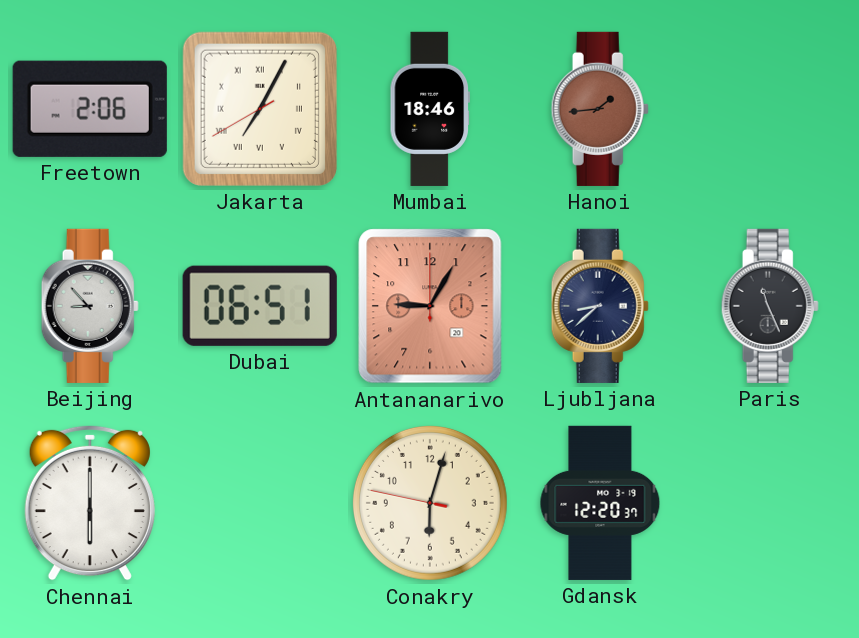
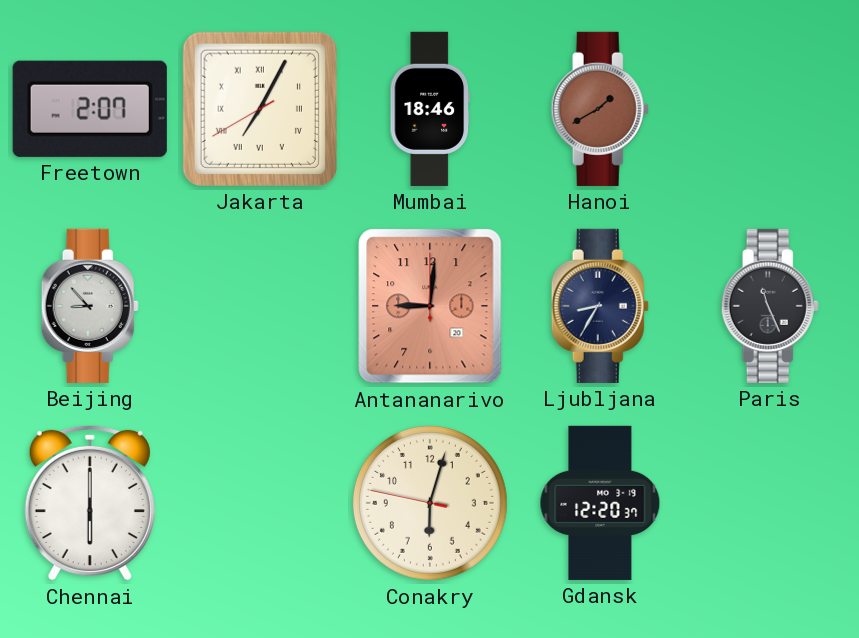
Freetown: 2:06 -> 2:07
Hanoi: 1:44 -> 1:40
Dubai: 06:51 -> none
Antananarivo: 9:05 -> 9:01
Ljubljana: 8:38 -> 8:35
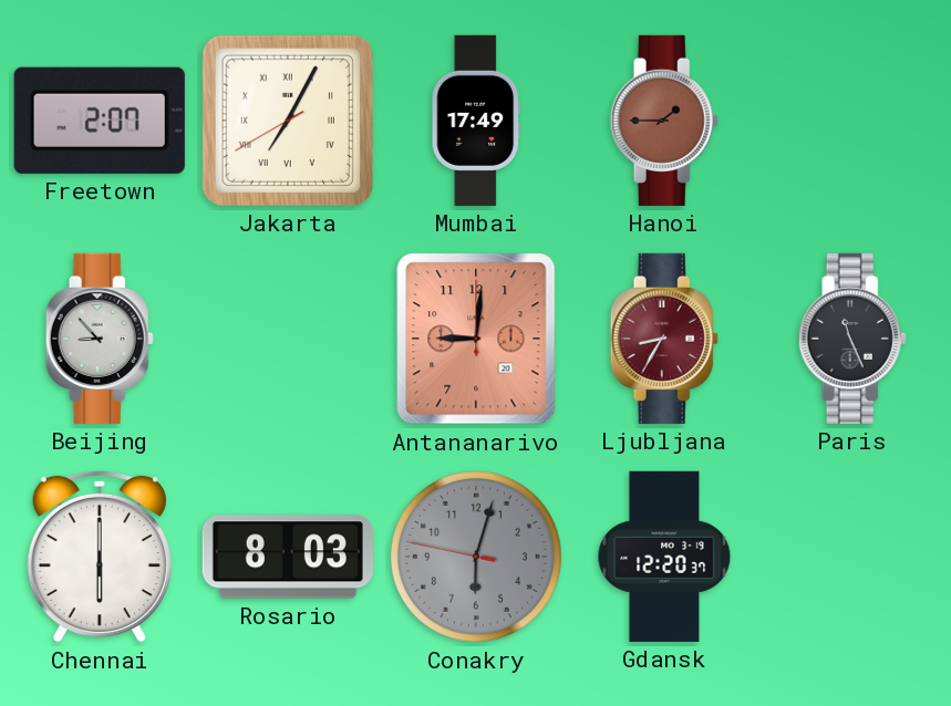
Mumbai: 18:46 -> 17:49
Hanoi: 1:40 -> 1:45
Ljubljana dial: navy -> burgundy
Rosario: none -> 8:03
Conakry dial: cream -> grey
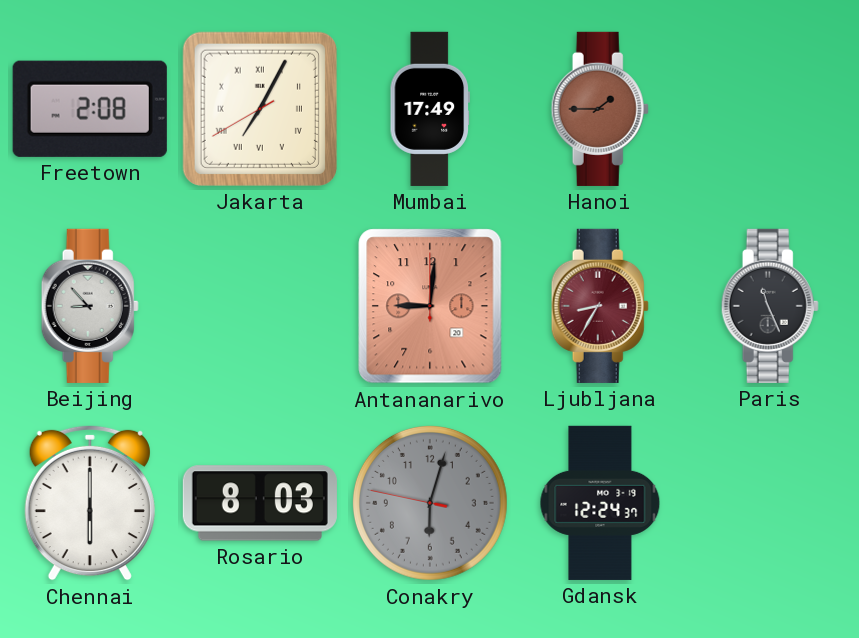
Freetown: 2:07 -> 2:08
Gdansk: 12:20 -> 12:24
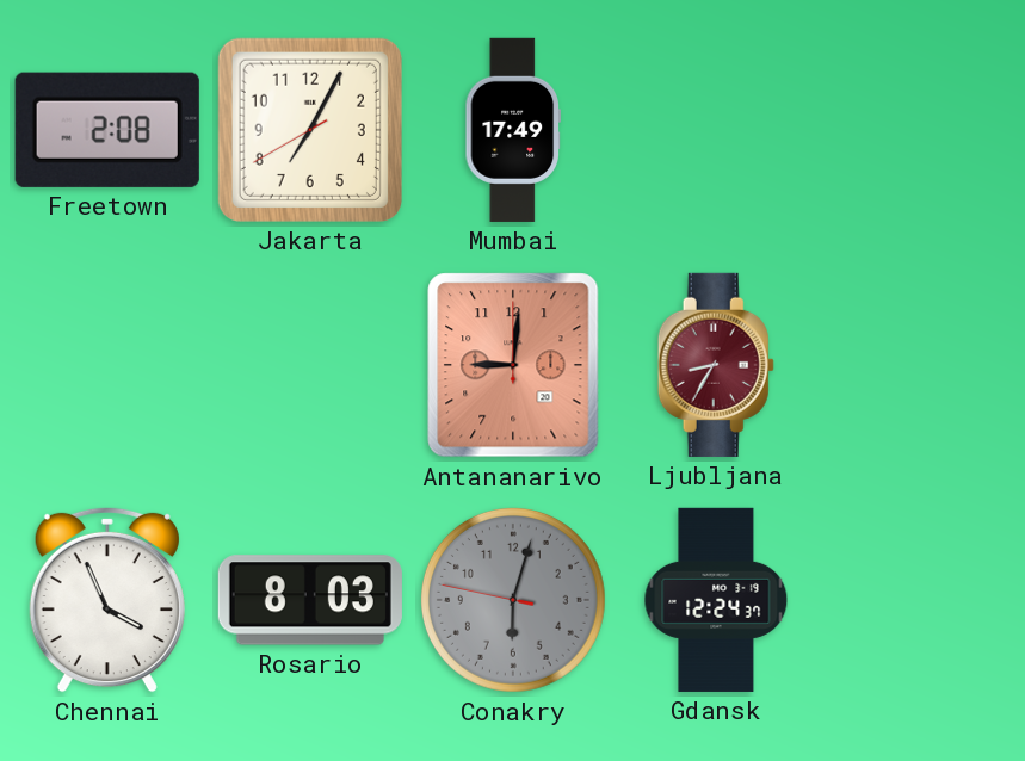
Jakarta numerals: Roman -> Arabic
Hanoi: 1:45 -> none
Beijing: 8:53 -> none
Paris: 11:26 -> none
Chennai: 6:00 -> 3:56
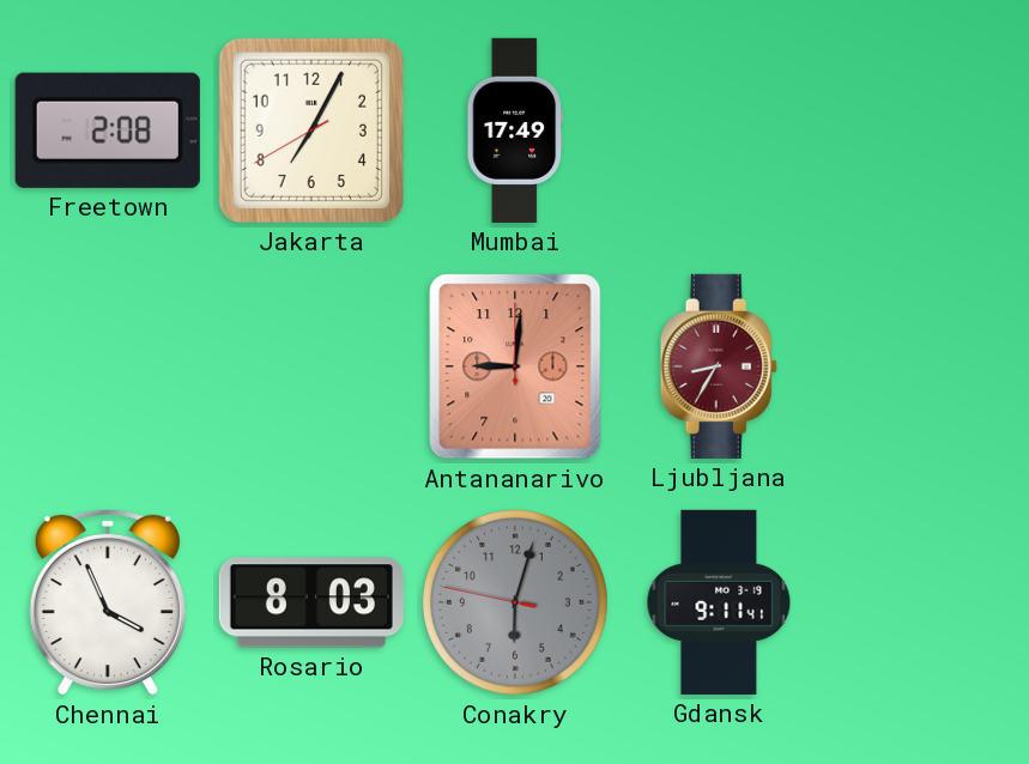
Gdansk: 12:24 -> 9:11
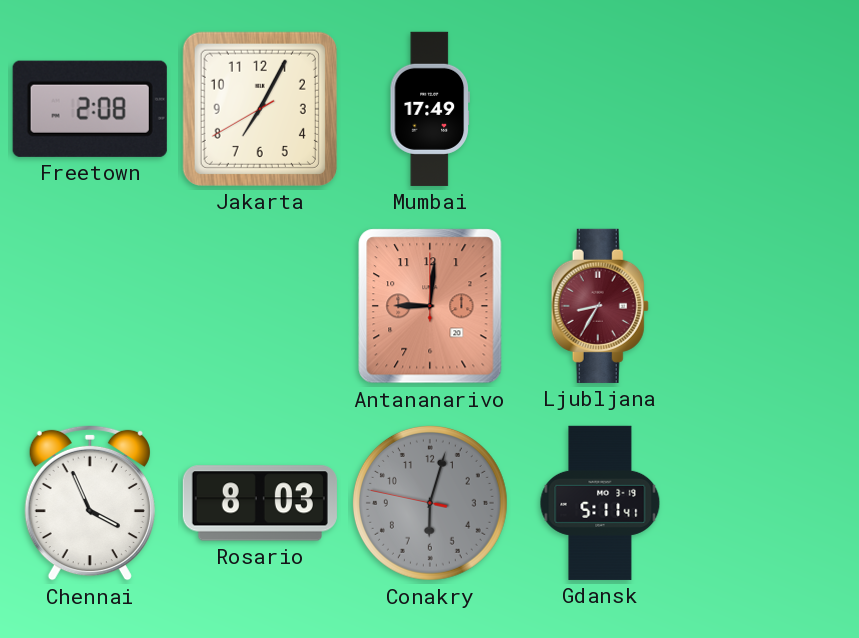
Gdansk: 9:11 -> 5:11
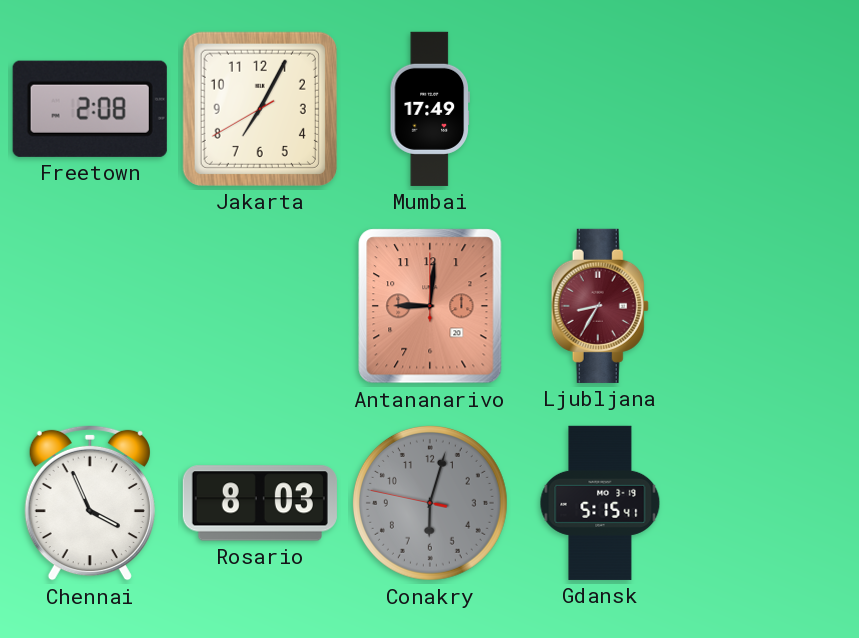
Gdansk: 5:11 -> 5:15
